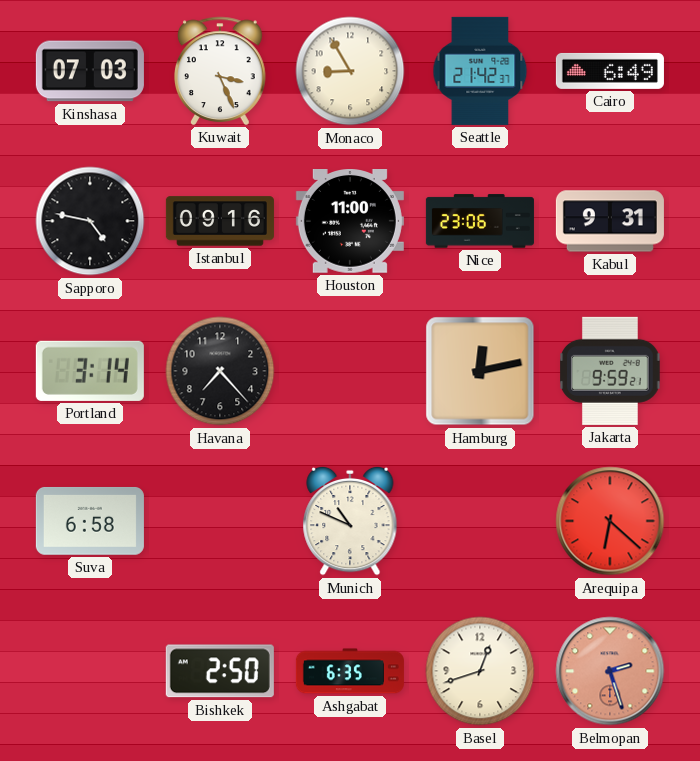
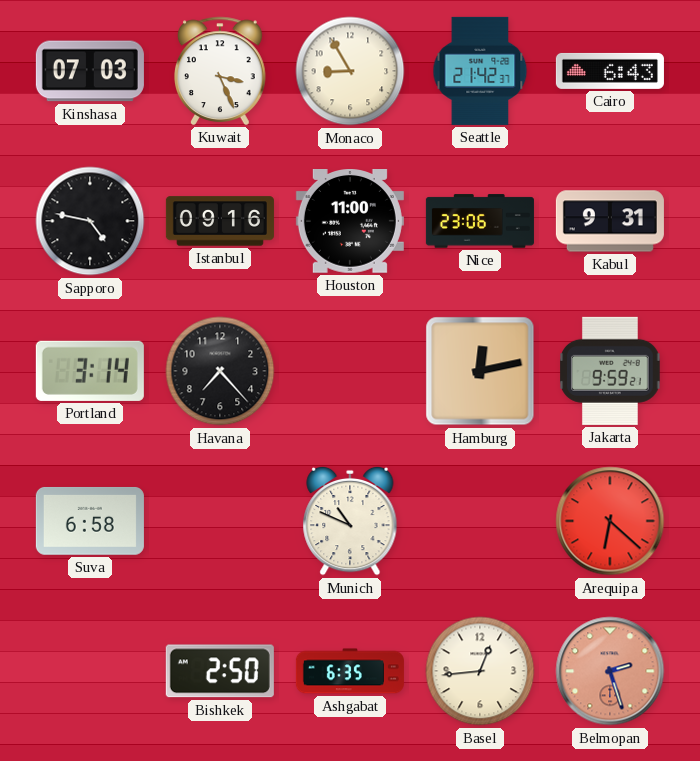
Cairo: 6:49 -> 6:43
Basel: 12:42 -> 12:44
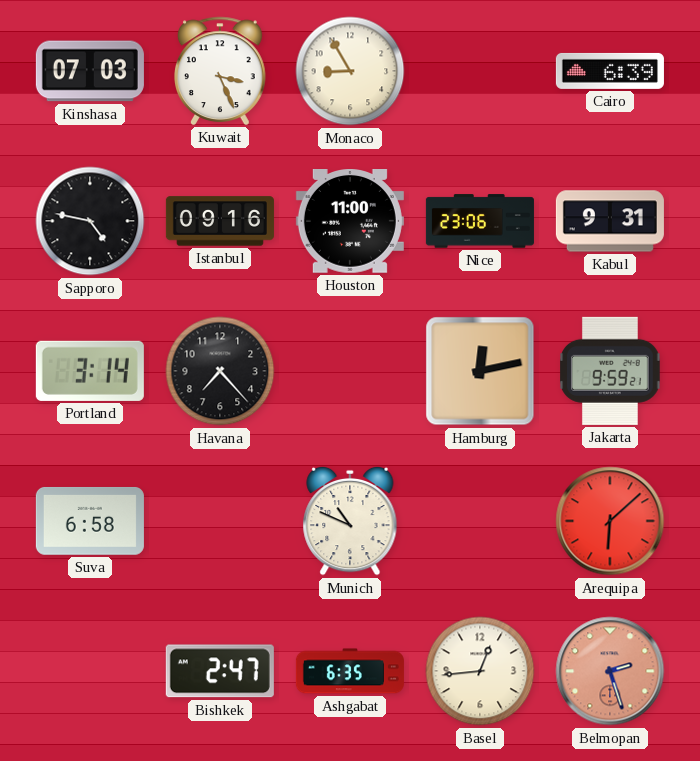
Seattle: 21:42 -> none
Cairo: 6:43 -> 6:39
Arequipa: 6:22 -> 6:08
Bishkek: 2:50 -> 2:47
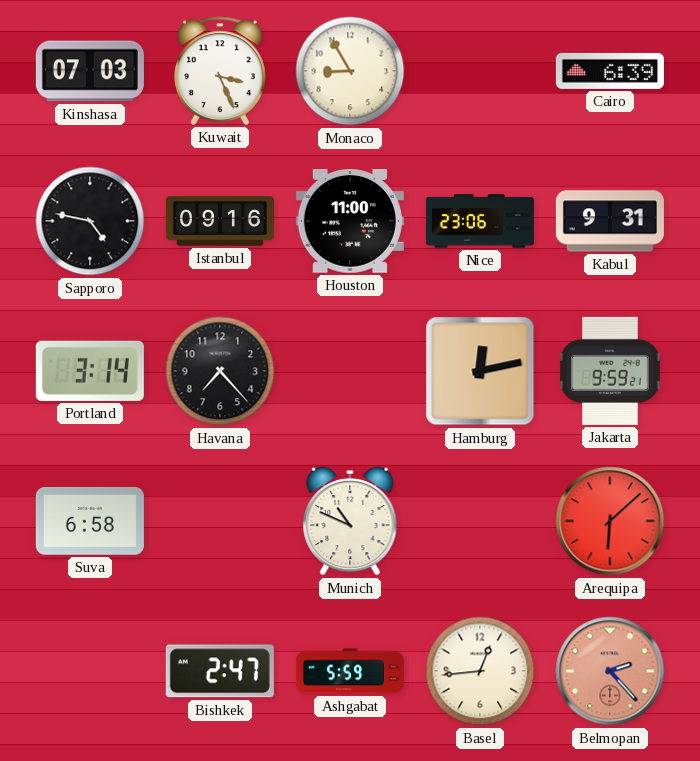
Ashgabat: 6:35 -> 5:59
Belmopan: 2:27 -> 2:23
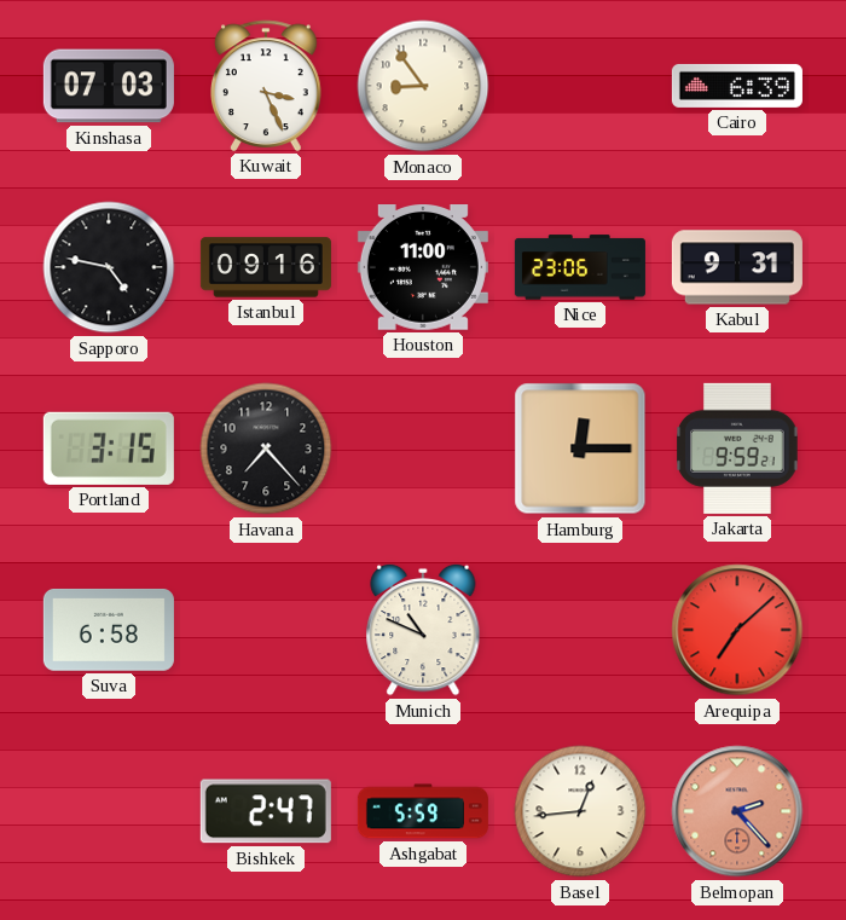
Monaco: 8:55 -> 8:54
Portland: 3:14 -> 3:15
Hamburg: 12:13 -> 12:15
Arequipa: 6:08 -> 7:08
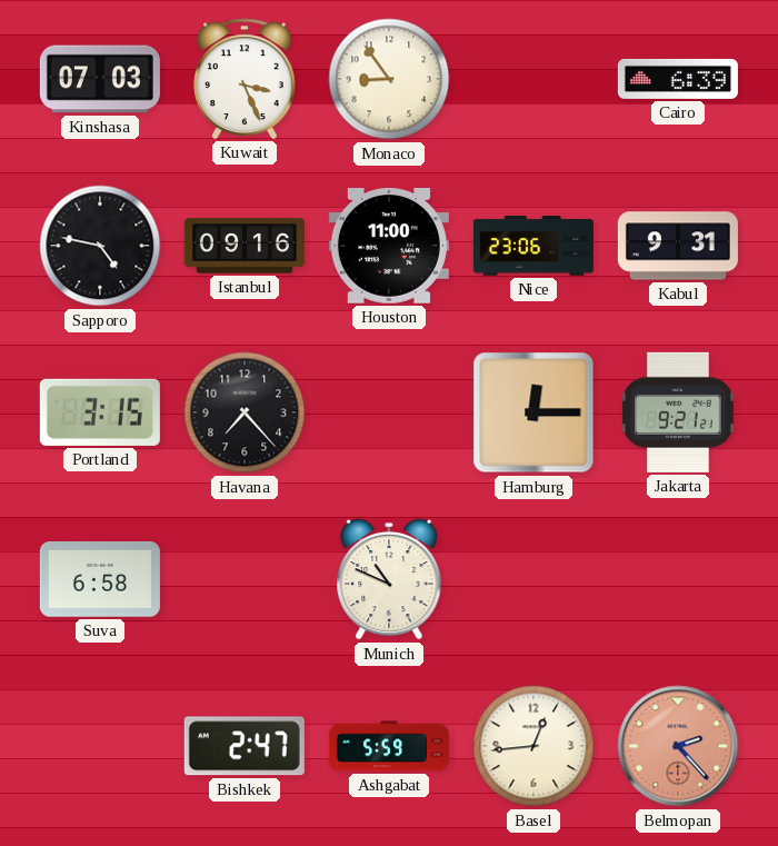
Jakarta: 9:59 -> 9:21
Arequipa: 7:08 -> none
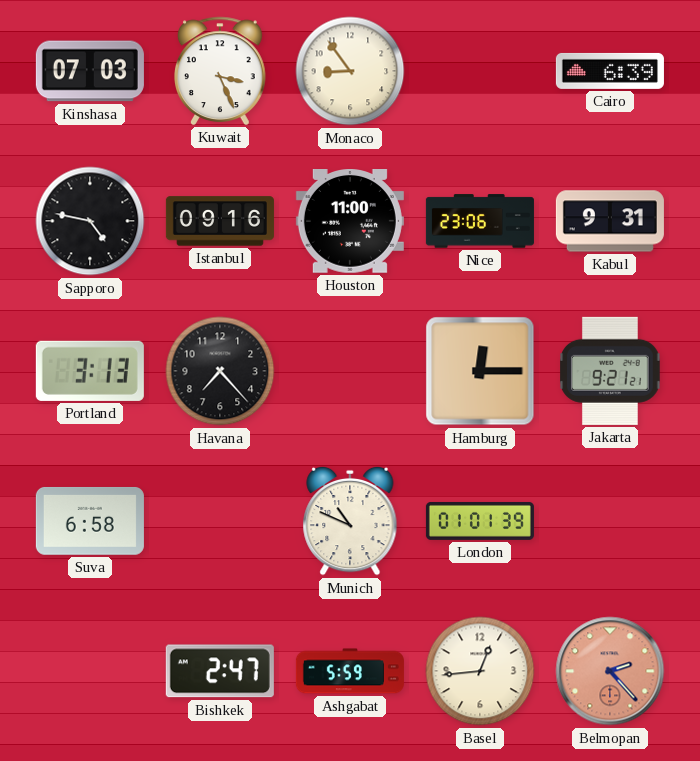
Portland: 3:15 -> 3:13
London: none -> 01:01
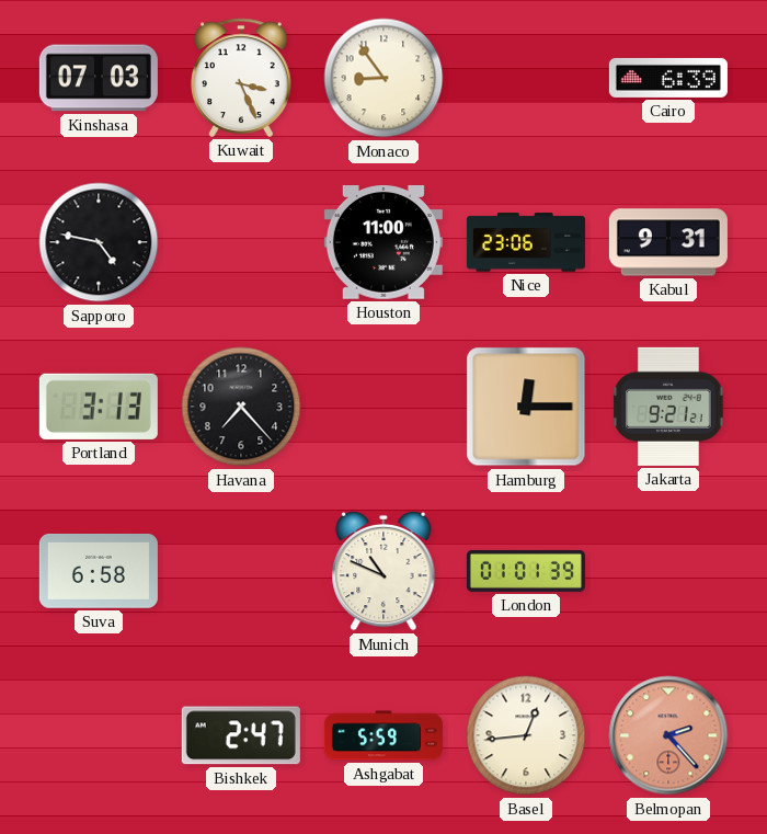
Istanbul: 09:16 -> none
